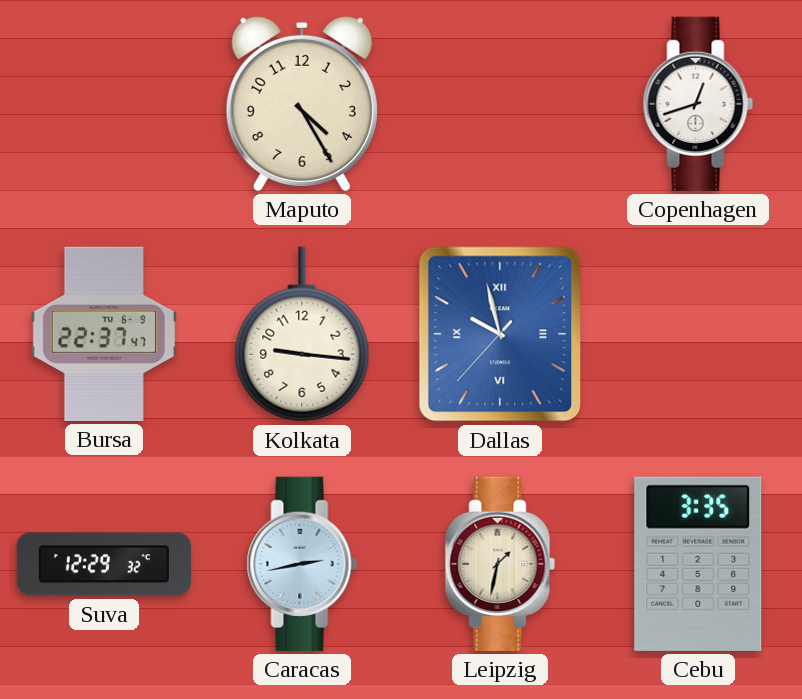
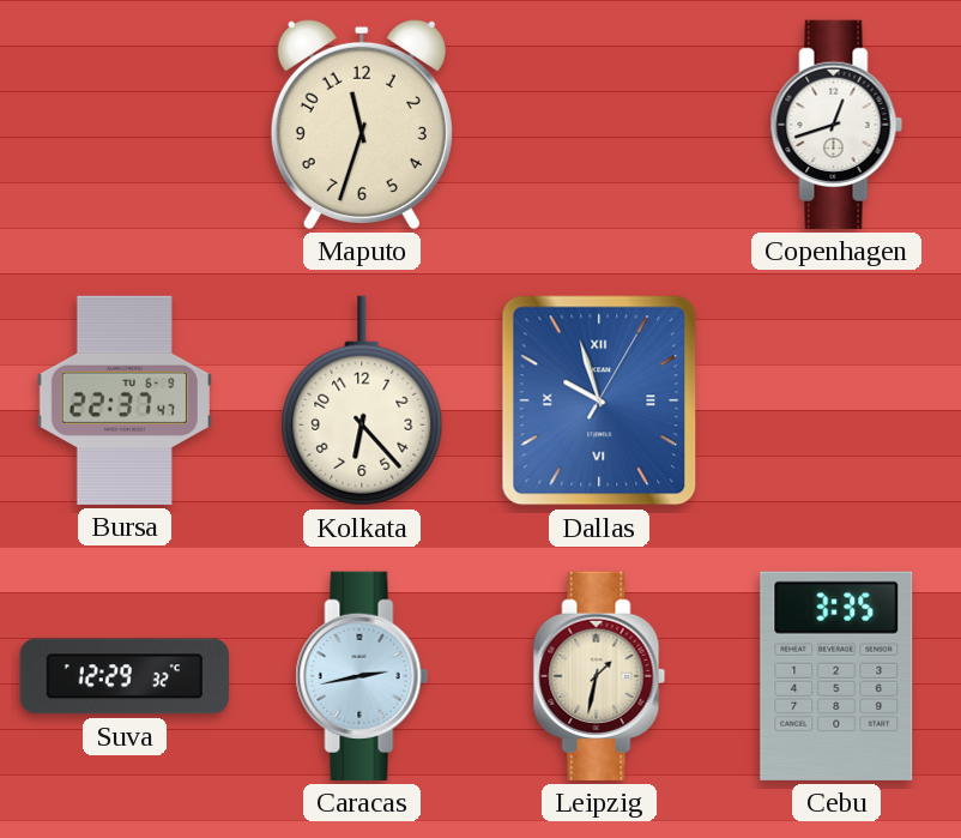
Maputo: 4:25 -> 11:33
Kolkata: 9:16 -> 6:23
Dallas: 9:57:37 -> 9:57:05
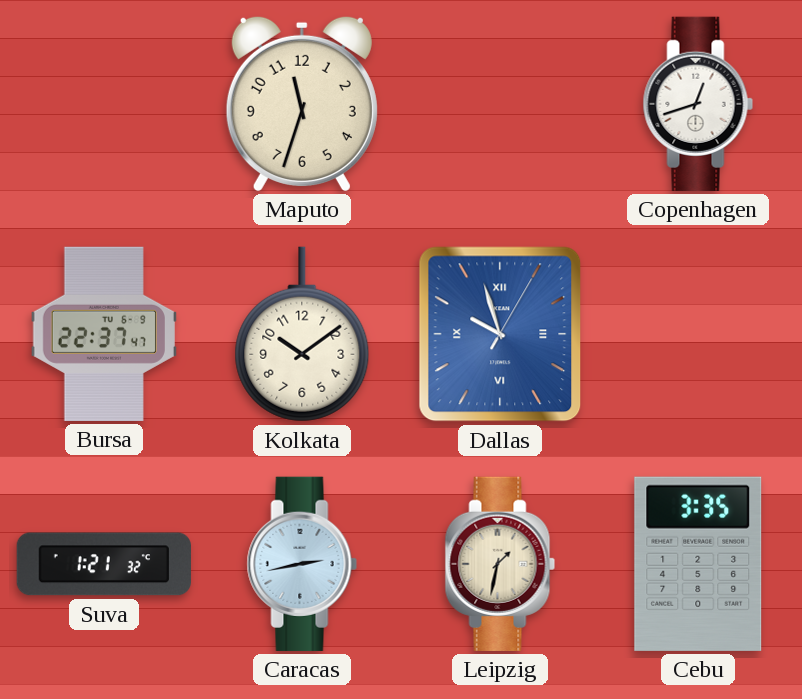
Kolkata: 6:23 -> 10:09
Suva: 12:29 -> 1:21
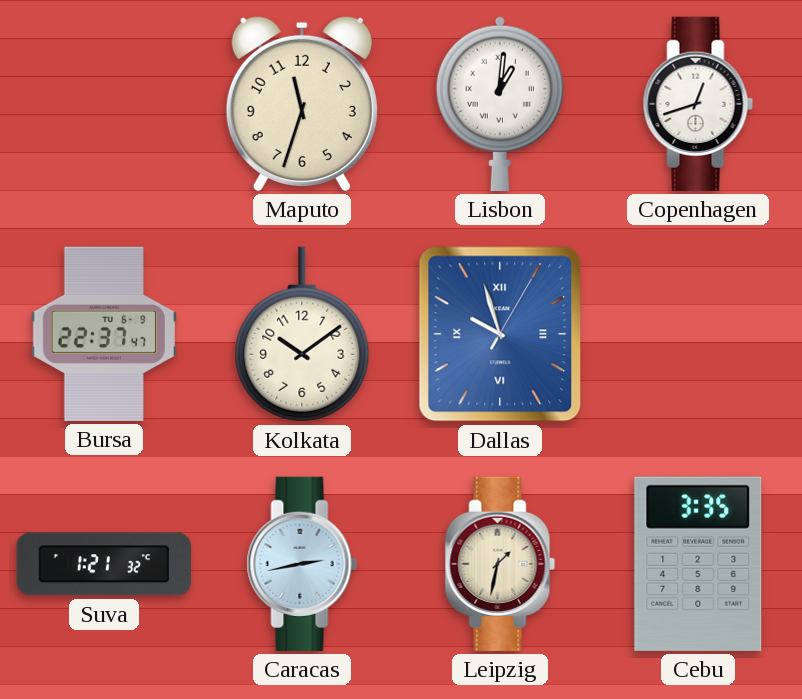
Lisbon: none -> 1:01
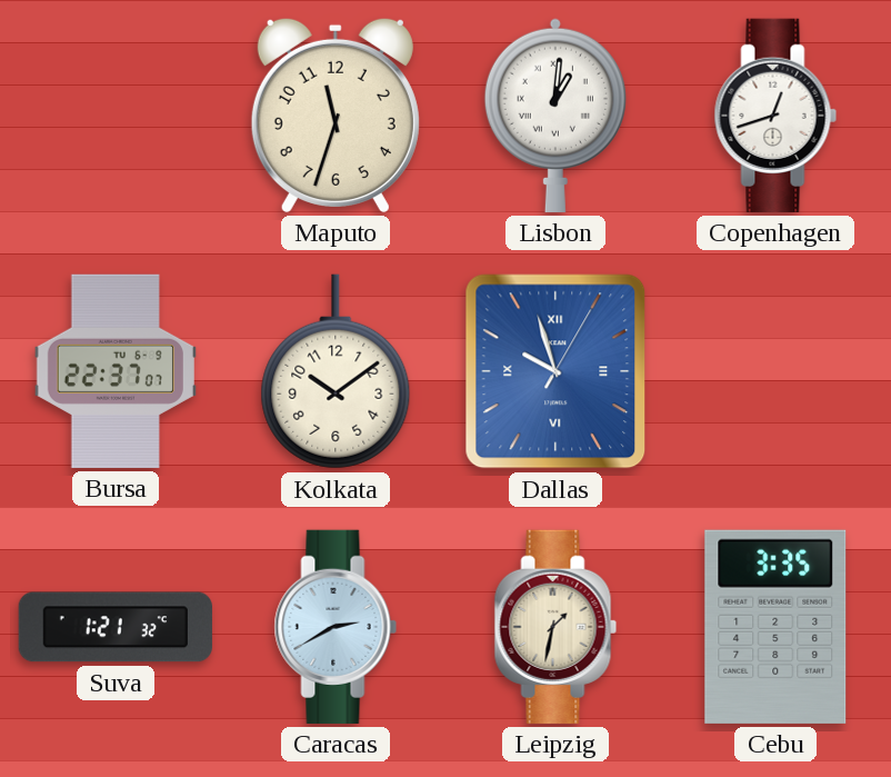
Bursa: 22:37:47 -> 22:37:07
Caracas: 2:43 -> 2:40
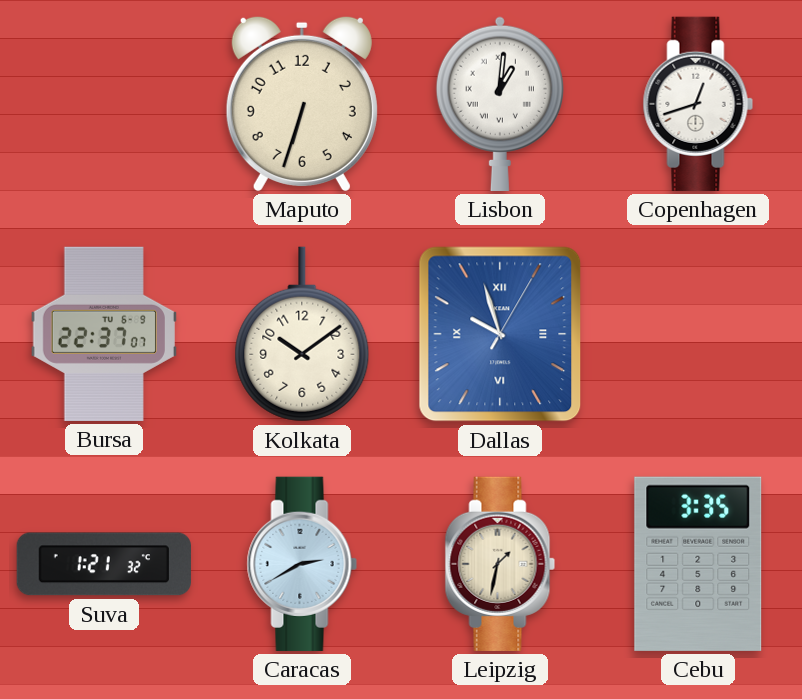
Maputo: 11:33 -> 6:33
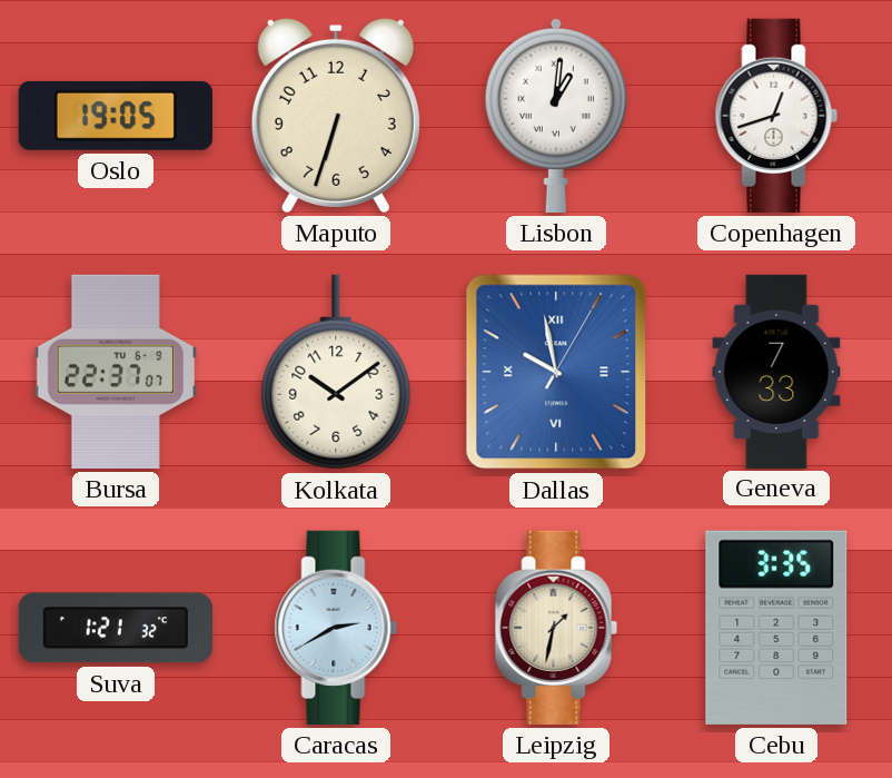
Oslo: none -> 19:05
Dallas: 9:57 -> 9:58
Geneva: none -> 7:33
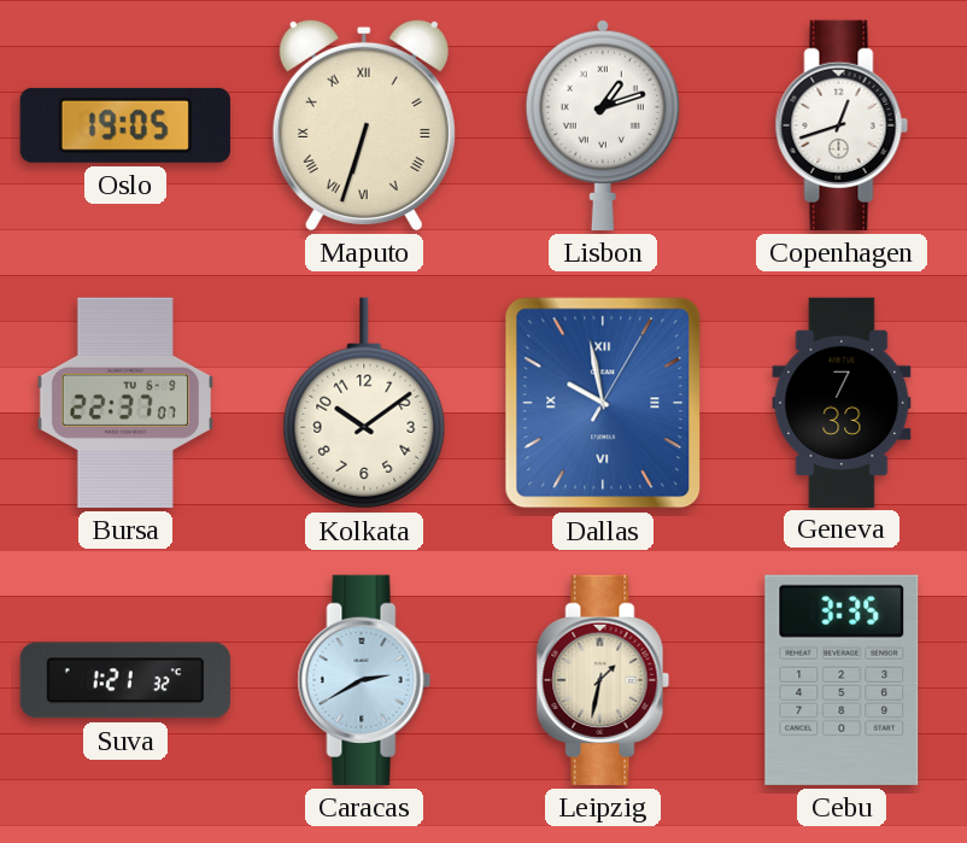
Maputo numerals: Arabic -> Roman
Lisbon: 1:01 -> 1:12
